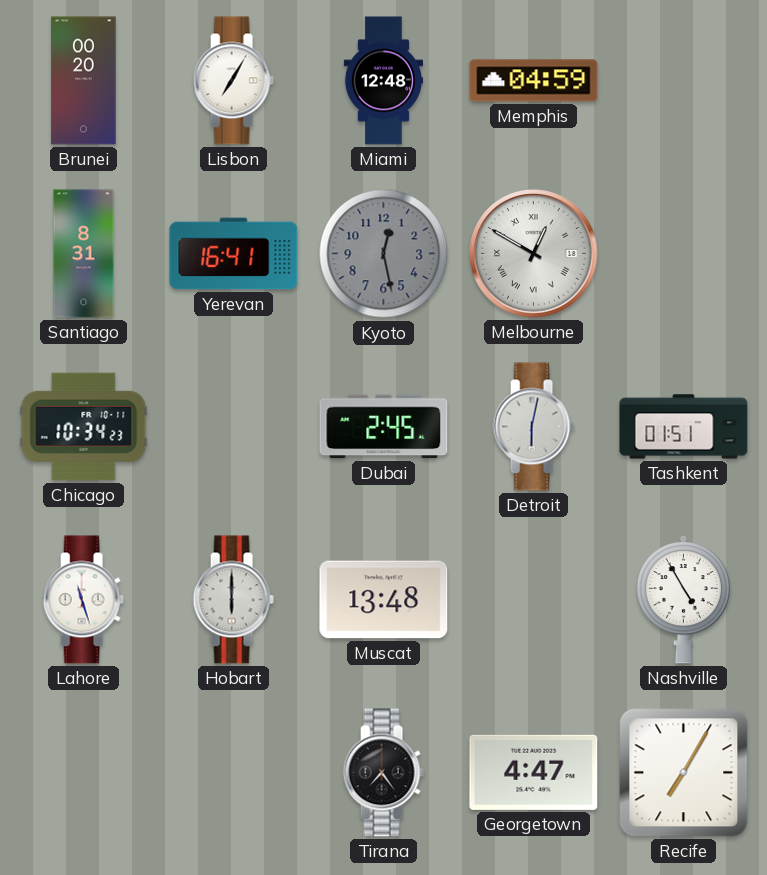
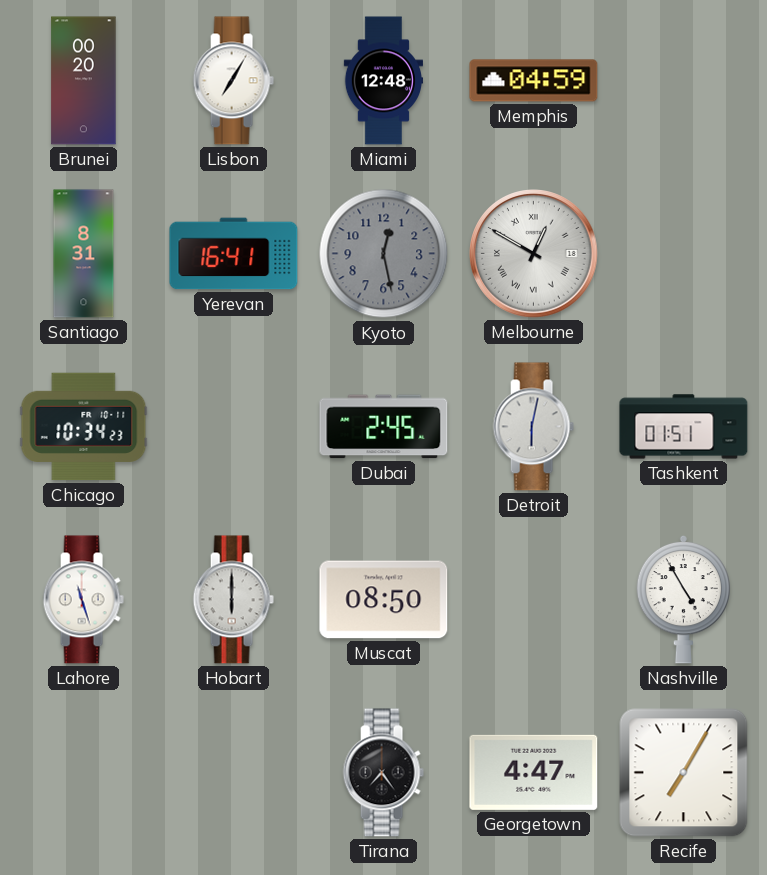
Muscat: 13:48 -> 08:50
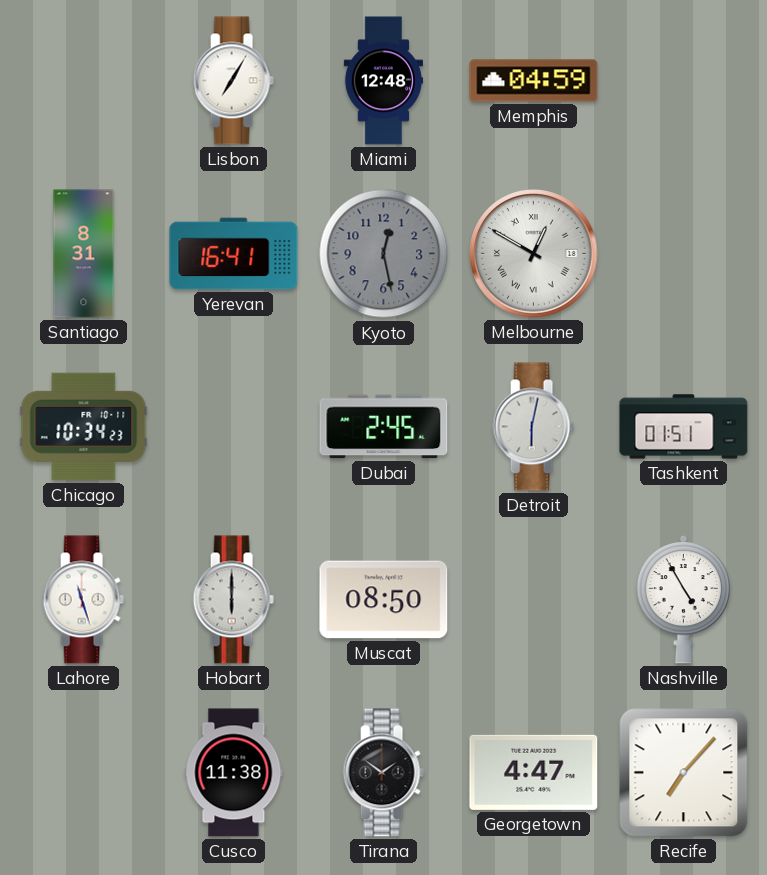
Brunei: 00:20 -> none
Cusco: none -> 11:38
Tirana: 7:24 -> 1:51
Recife: 7:05 -> 7:07
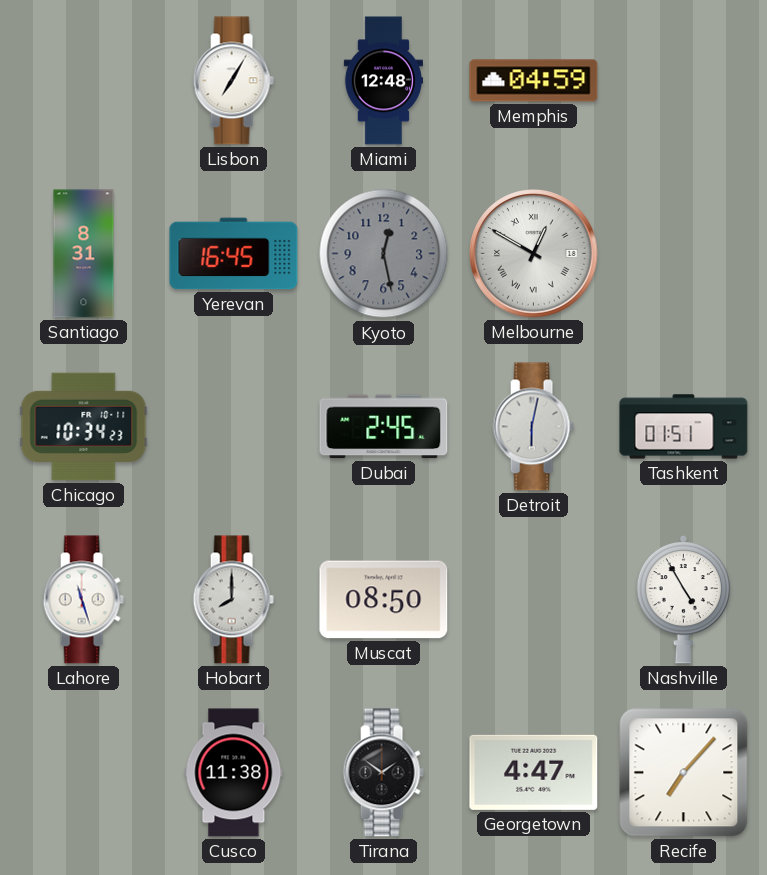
Yerevan: 16:41 -> 16:45
Hobart: 6:00 -> 8:00
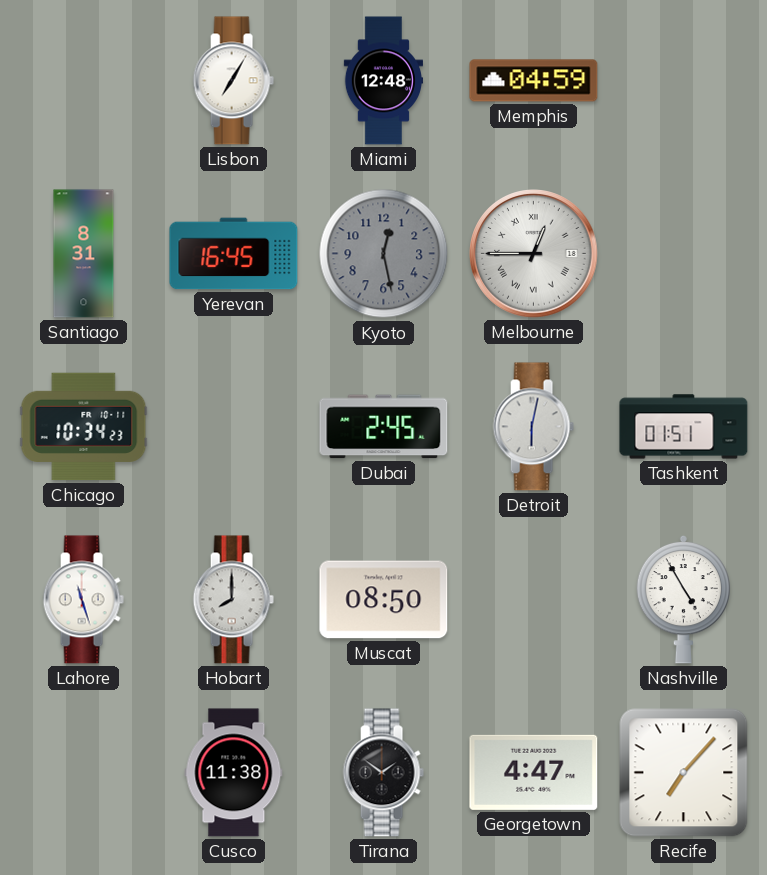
Melbourne: 12:50 -> 12:45
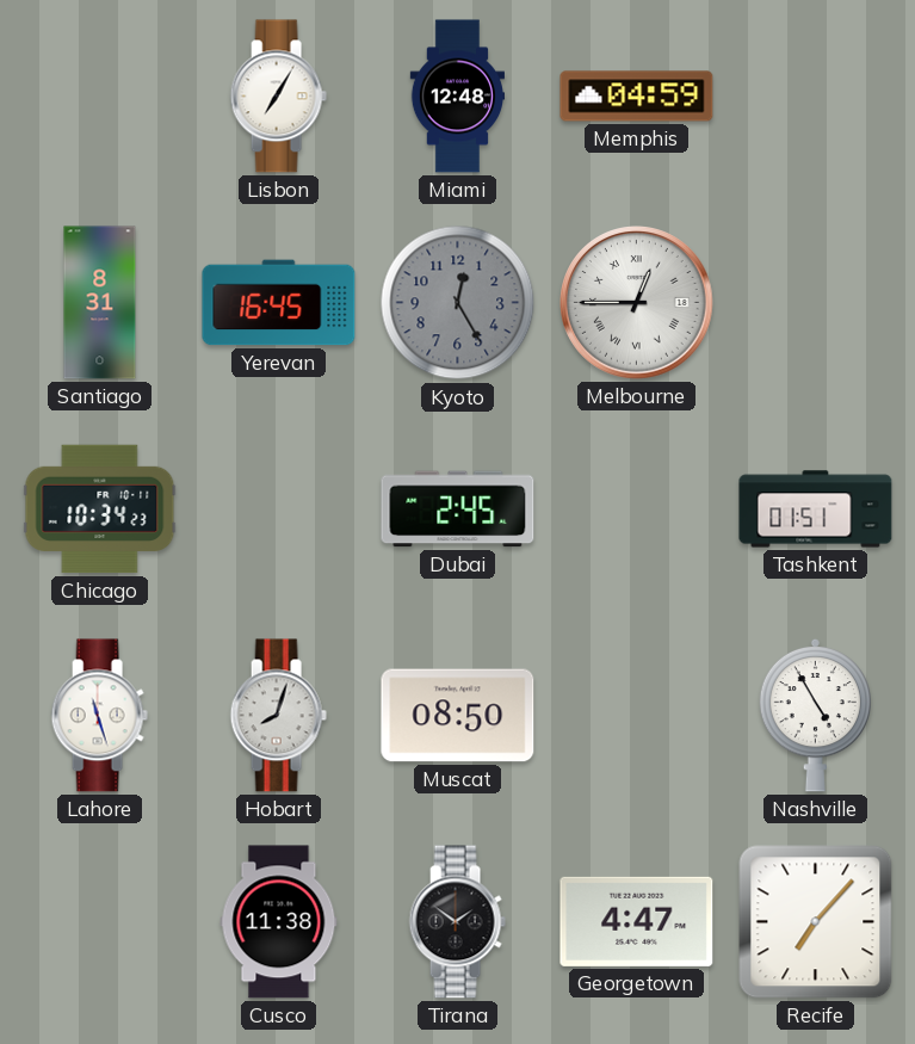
Kyoto: 12:28 -> 12:25
Detroit: 6:02 -> none
Hobart: 8:00 -> 8:03
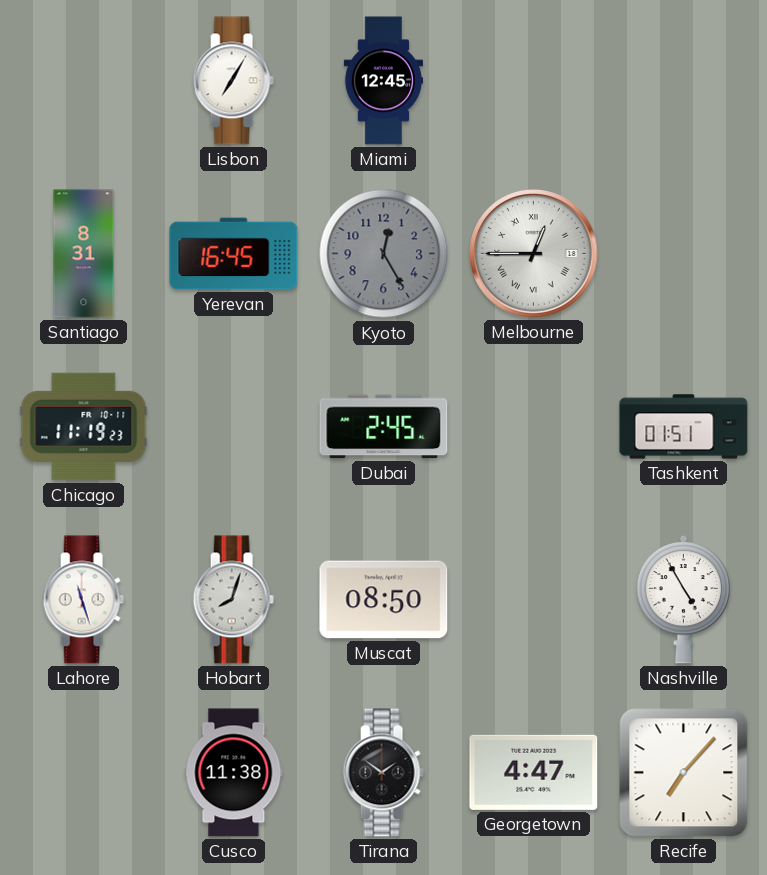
Miami: 12:48 -> 12:45
Memphis: 04:59 -> none
Chicago: 10:34 -> 11:19
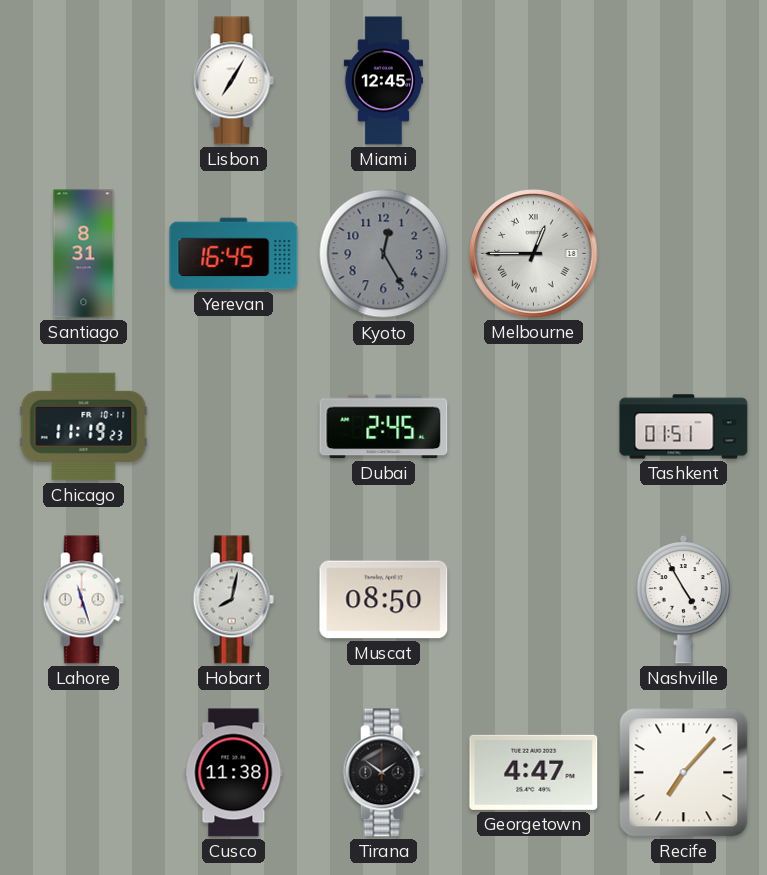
Hobart: 8:03 -> 8:02
